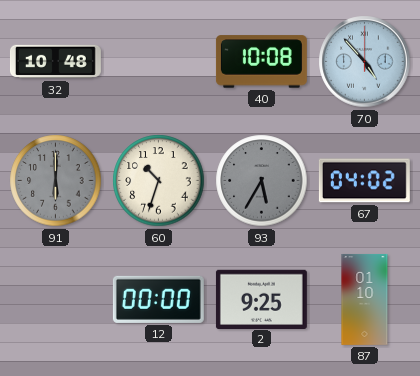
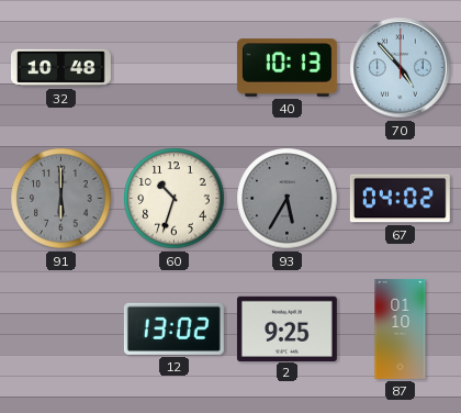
40: 10:08 -> 10:13
12: 00:00 -> 13:02
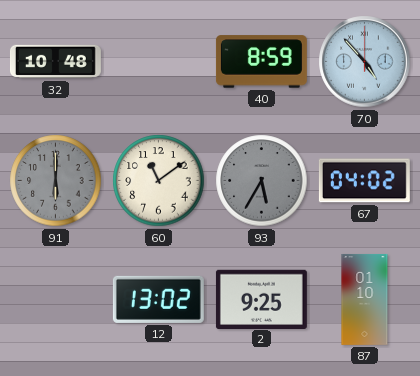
40: 10:13 -> 8:59
60: 10:33 -> 11:09
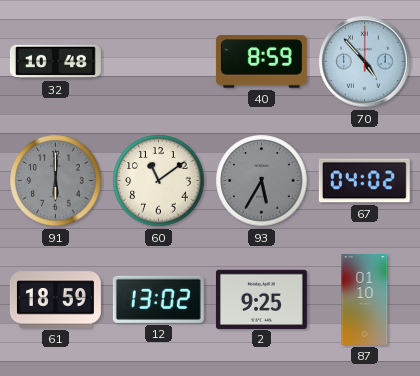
61: none -> 18:59
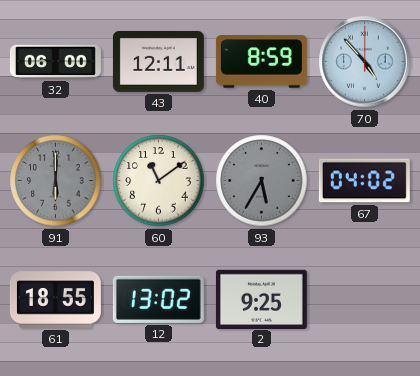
32: 10:48 -> 06:00
43: none -> 12:11
61: 18:59 -> 18:55
87: 01:10 -> none
